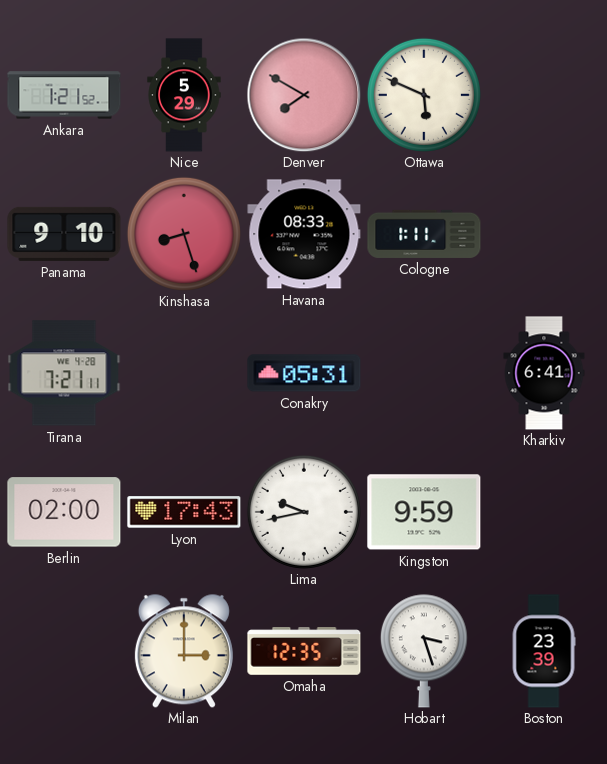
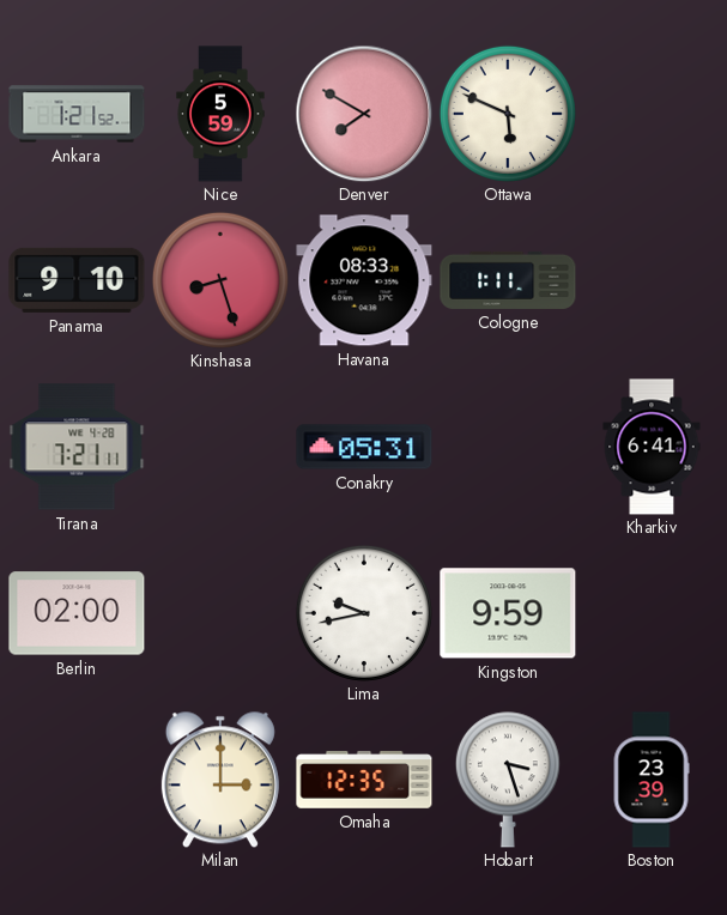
Nice: 5:29 -> 5:59
Lyon: 17:43 -> none
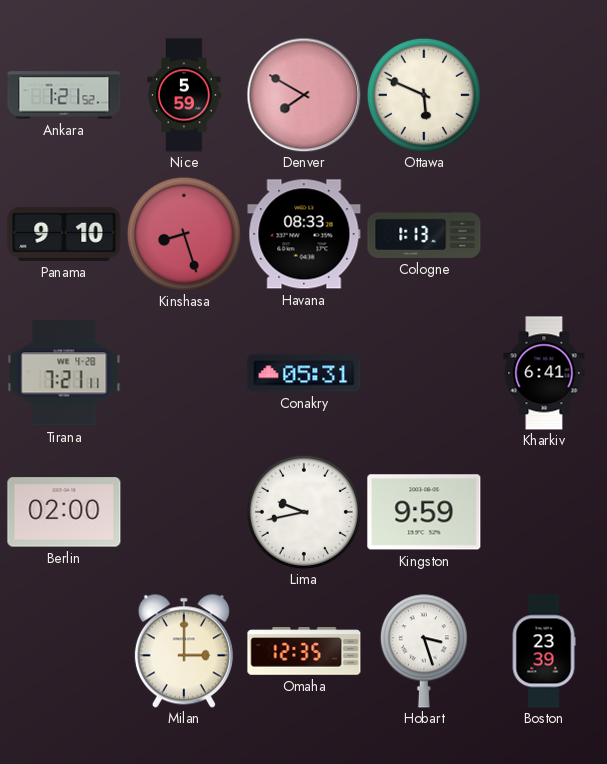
Cologne: 1:11 -> 1:13
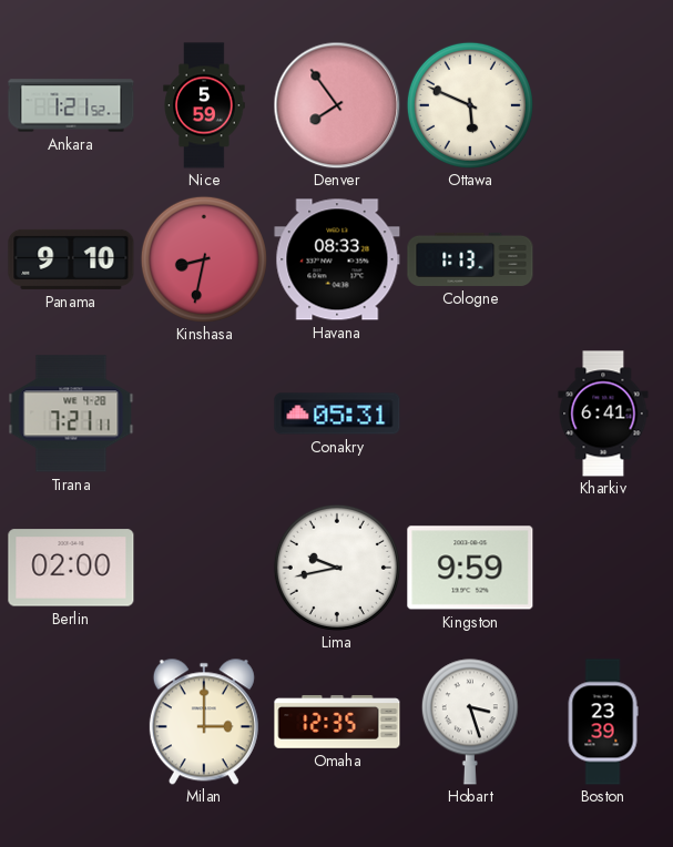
Denver: 7:50 -> 7:54
Kinshasa: 8:27 -> 8:32
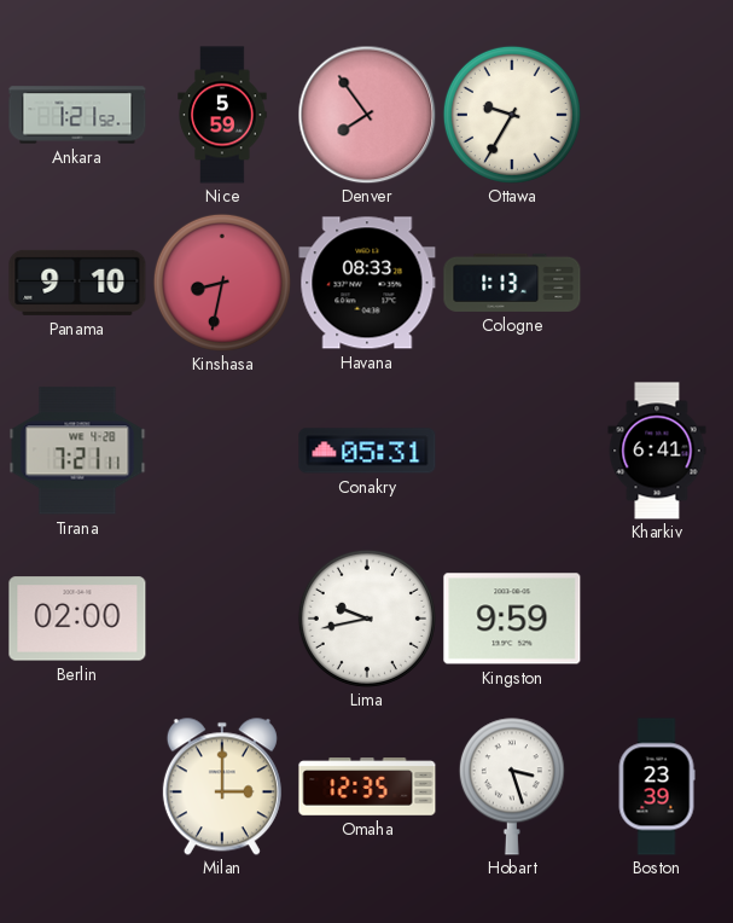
Ottawa: 5:49 -> 9:35
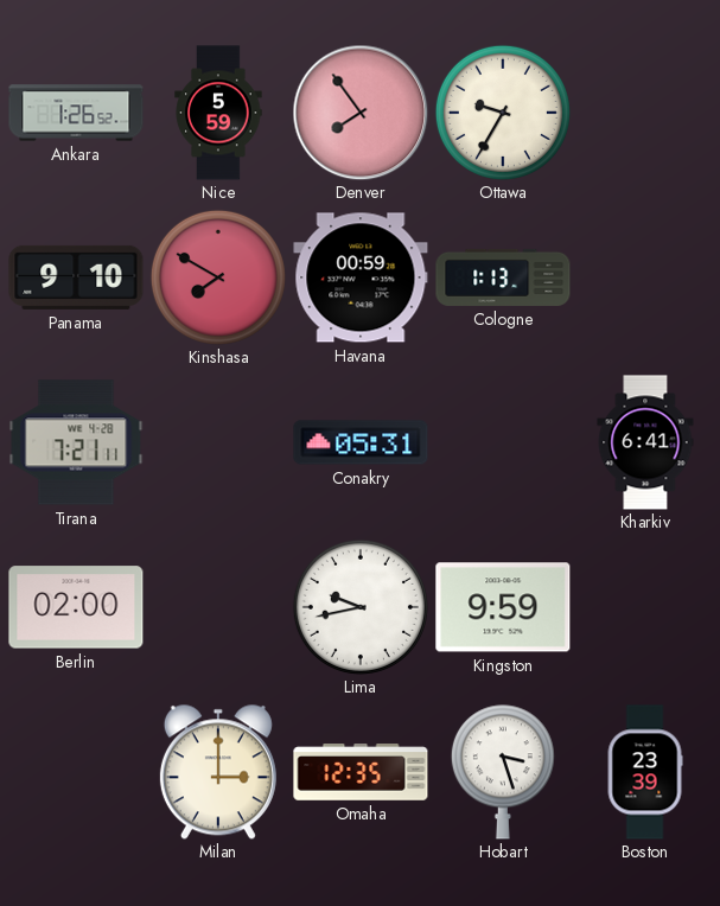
Ankara: 1:21 -> 1:26
Kinshasa: 8:32 -> 7:50
Havana: 08:33 -> 00:59
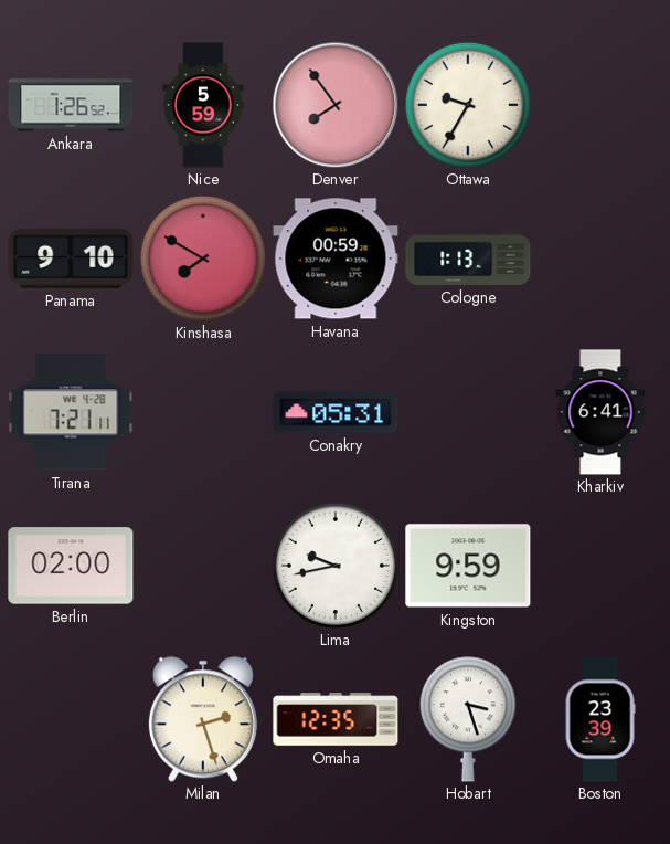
Milan: 3:00 -> 2:27
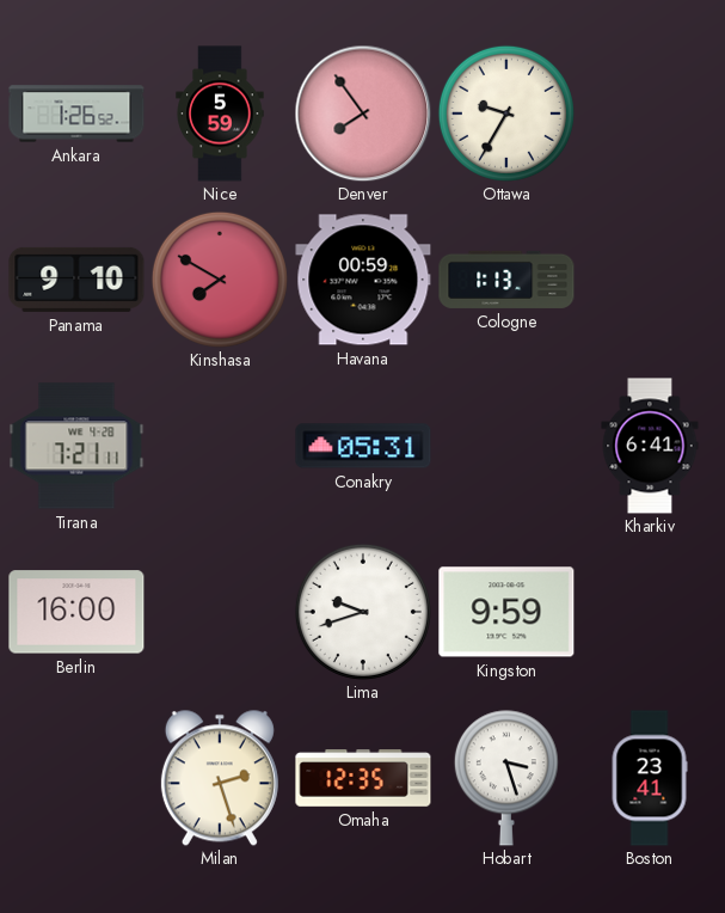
Berlin: 02:00 -> 16:00
Lima: 9:43 -> 9:42
Boston: 23:39 -> 23:41
